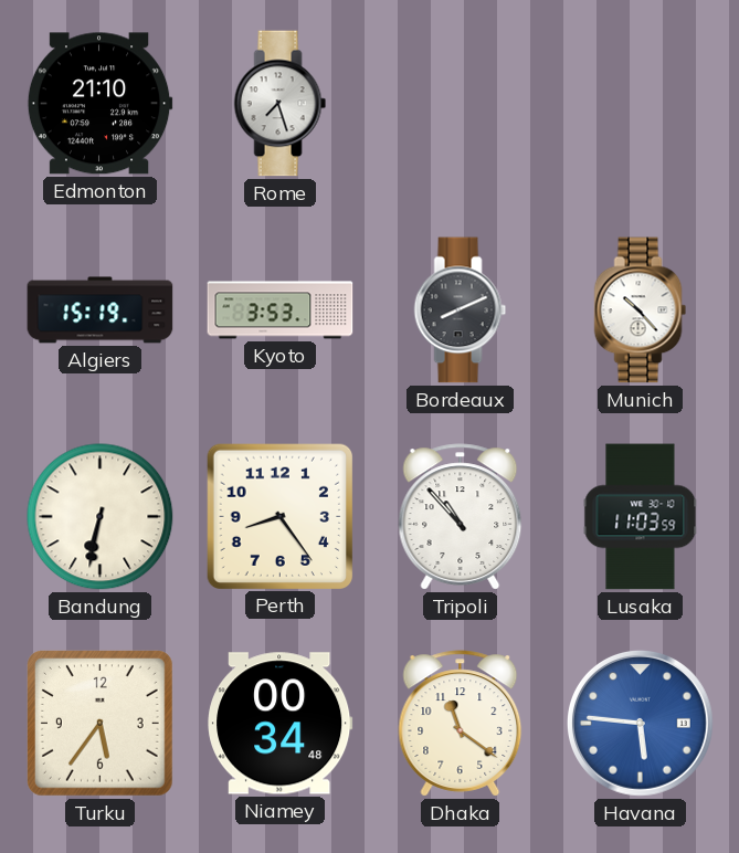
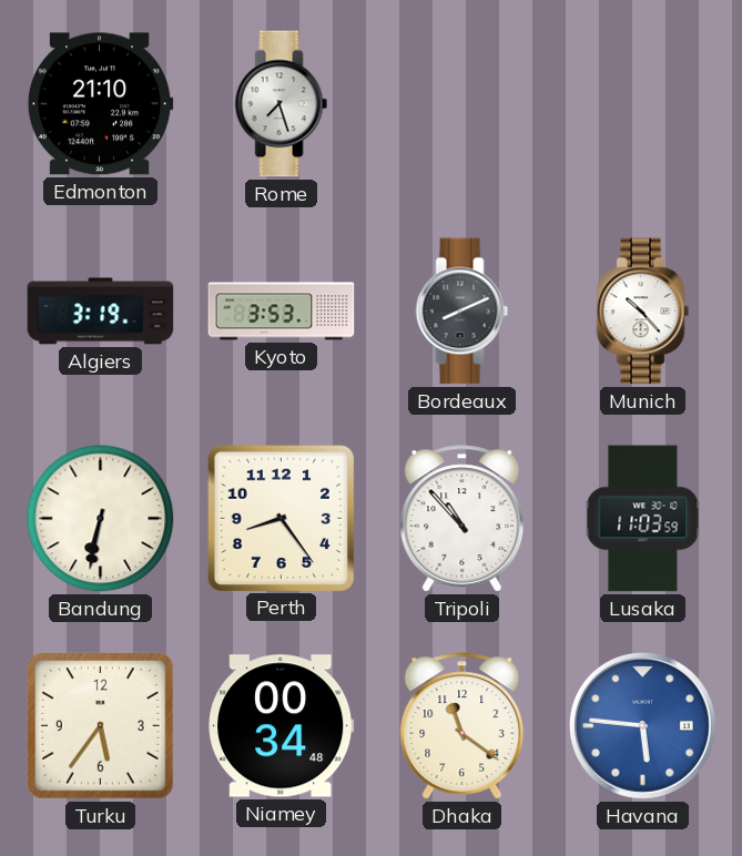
Algiers: 15:19 -> 3:19
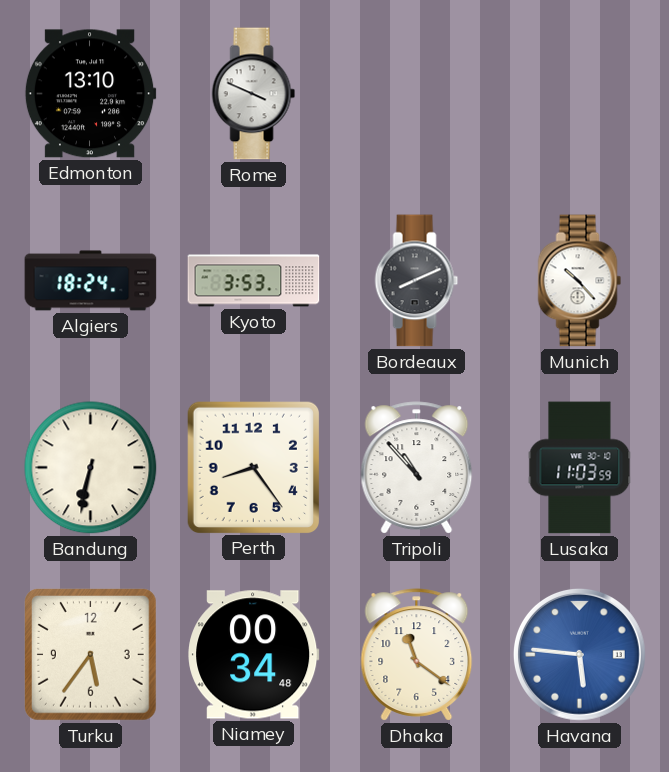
Edmonton: 21:10 -> 13:10
Rome: 7:27 -> 3:49
Algiers: 3:19 -> 18:24
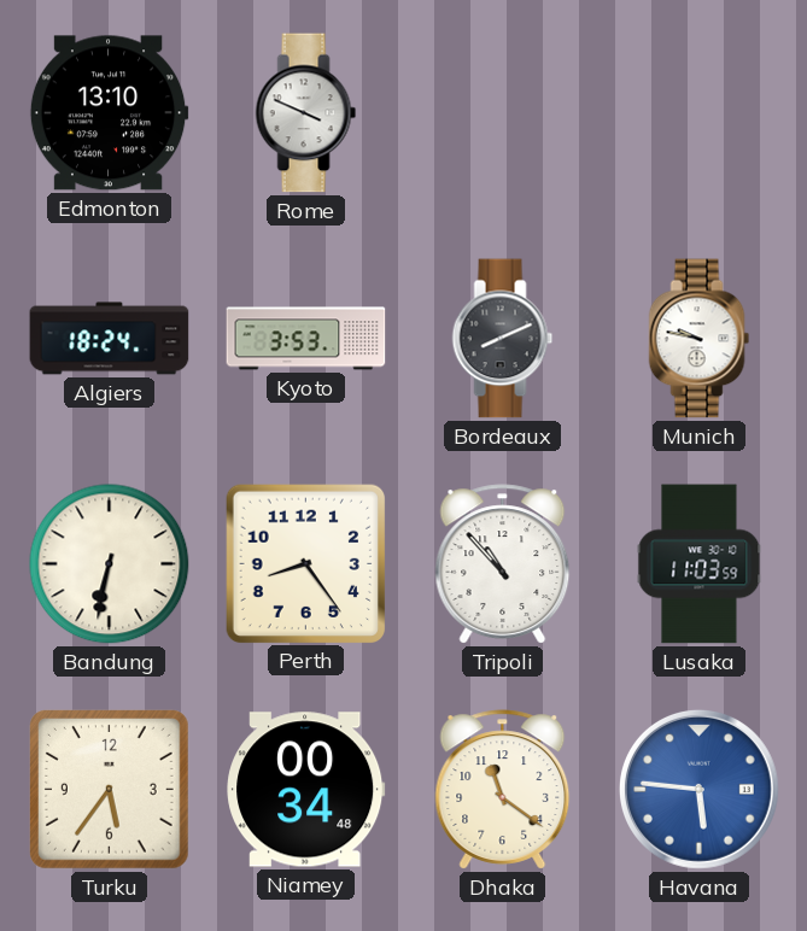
Munich: 10:23 -> 9:47
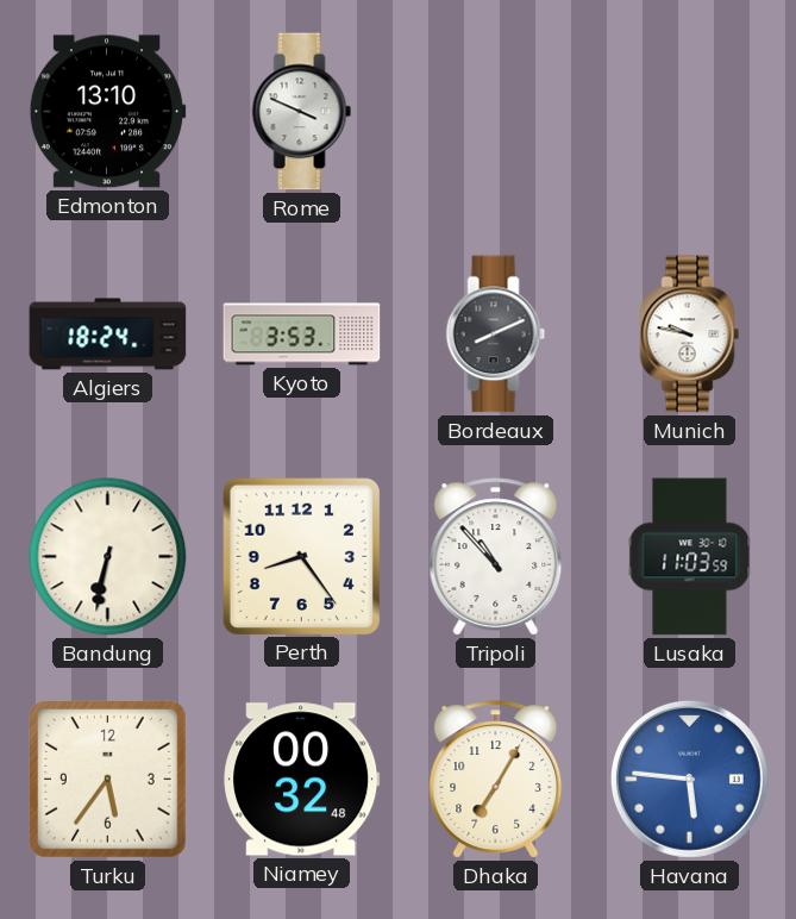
Niamey: 00:34 -> 00:32
Dhaka: 11:21 -> 7:05
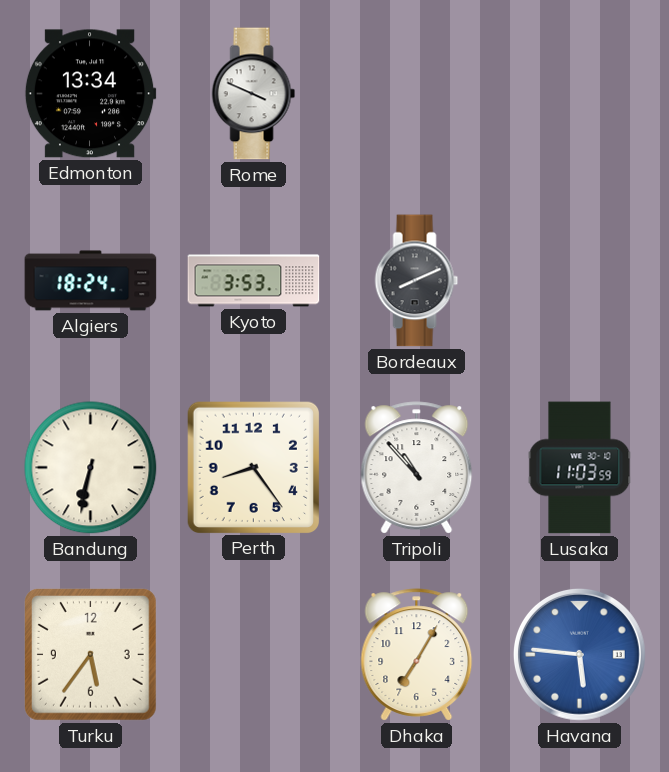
Edmonton: 13:10 -> 13:34
Munich: 9:47 -> none
Niamey: 00:32 -> none
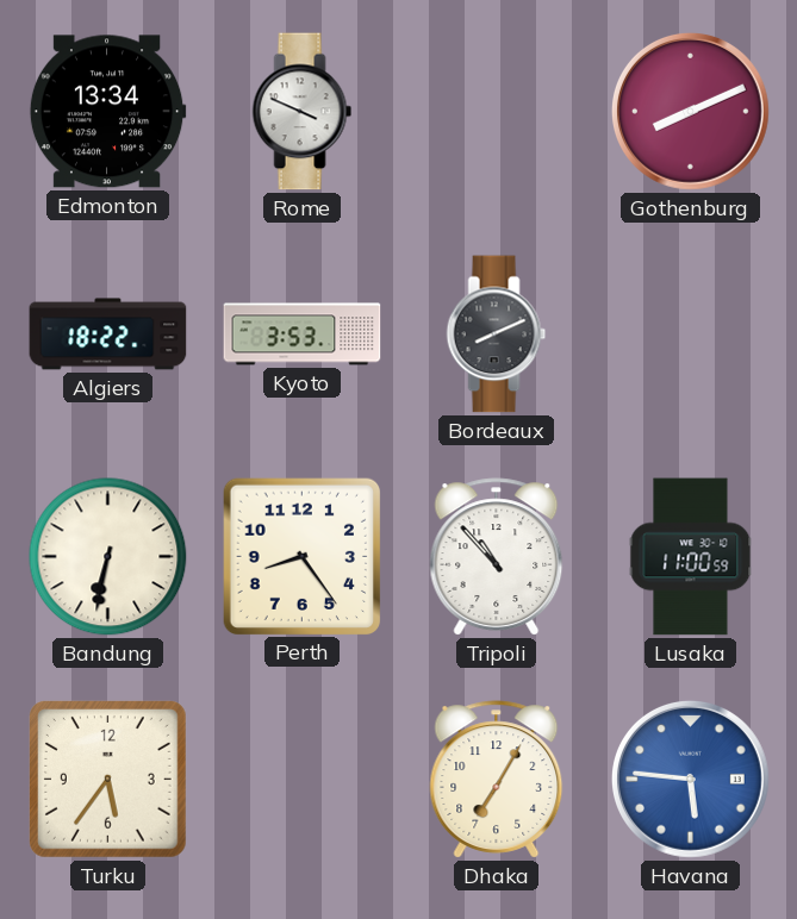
Gothenburg: none -> 8:11
Algiers: 18:24 -> 18:22
Lusaka: 11:03 -> 11:00
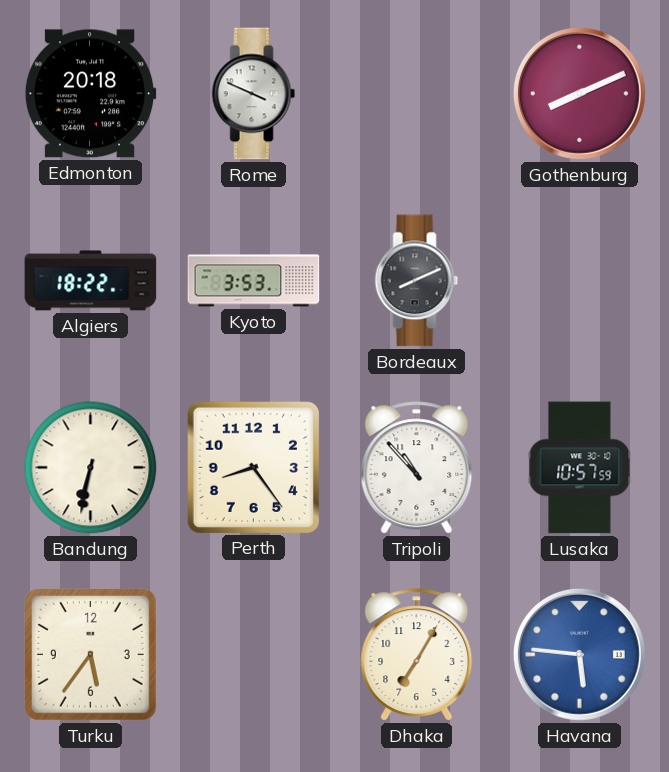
Edmonton: 13:34 -> 20:18
Lusaka: 11:00 -> 10:57
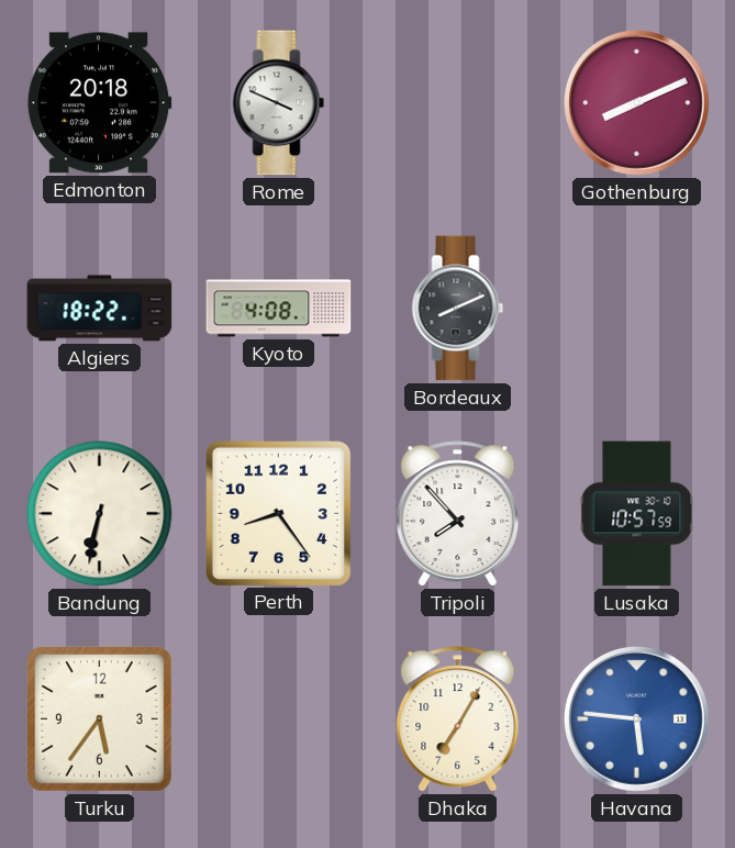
Kyoto: 3:53 -> 4:08
Tripoli: 10:53 -> 7:53
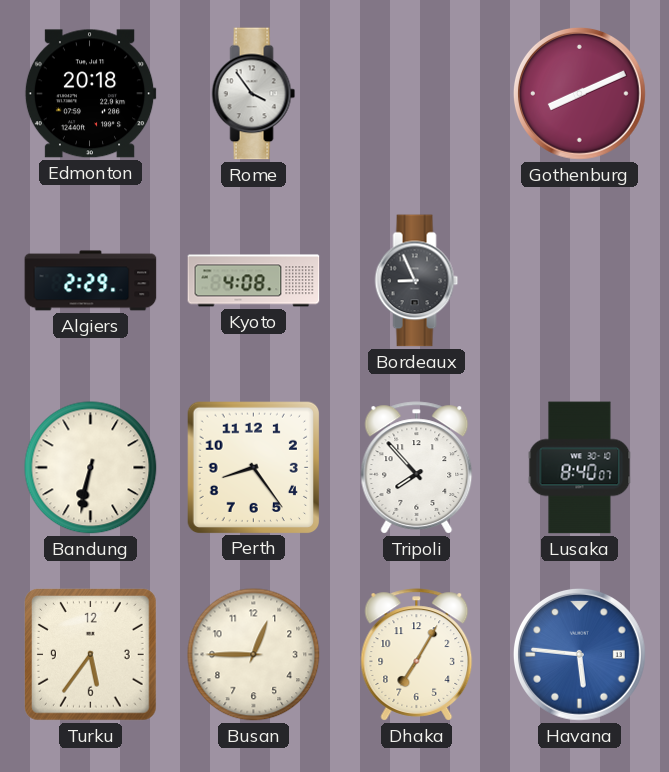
Rome: 3:49 -> 3:54
Algiers: 18:22 -> 2:29
Bordeaux: 8:11 -> 8:56
Lusaka: 10:57 -> 8:40
Busan: none -> 12:45
